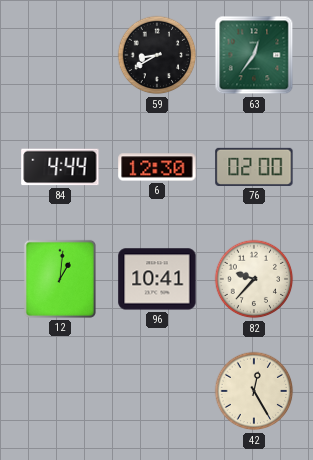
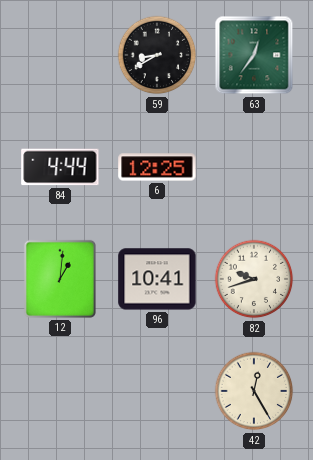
6: 12:30 -> 12:25
76: 02:00 -> none
82: 9:37 -> 9:42
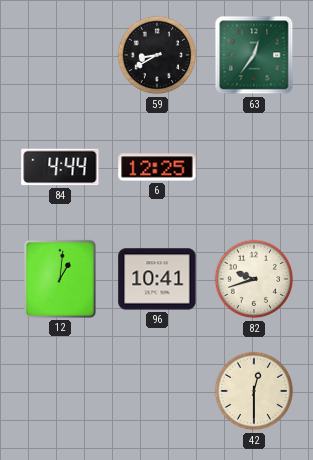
42: 12:25 -> 12:30
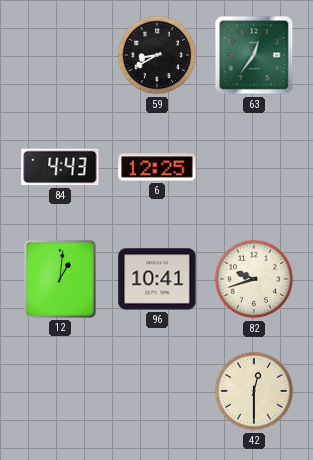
84: 4:44 -> 4:43
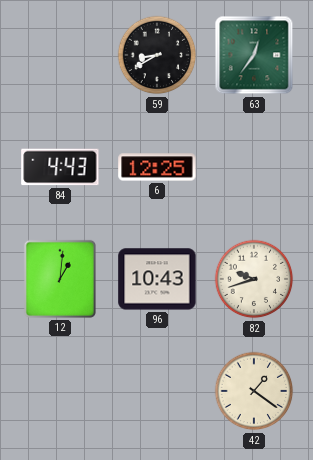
96: 10:41 -> 10:43
42: 12:30 -> 1:21
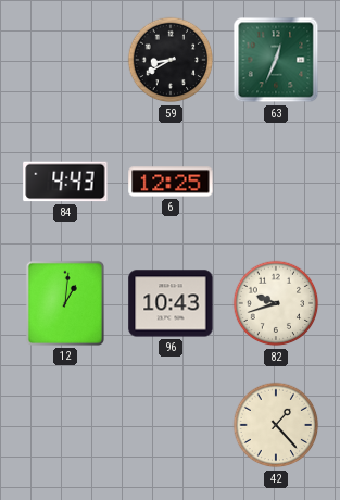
63: 12:36 -> 12:34
42: 1:21 -> 1:23
